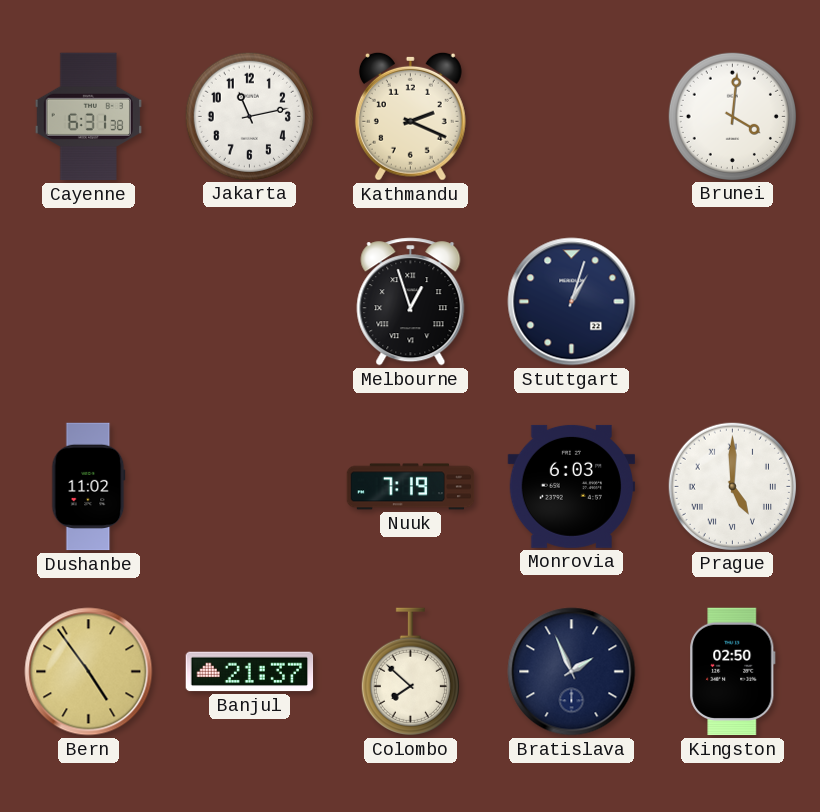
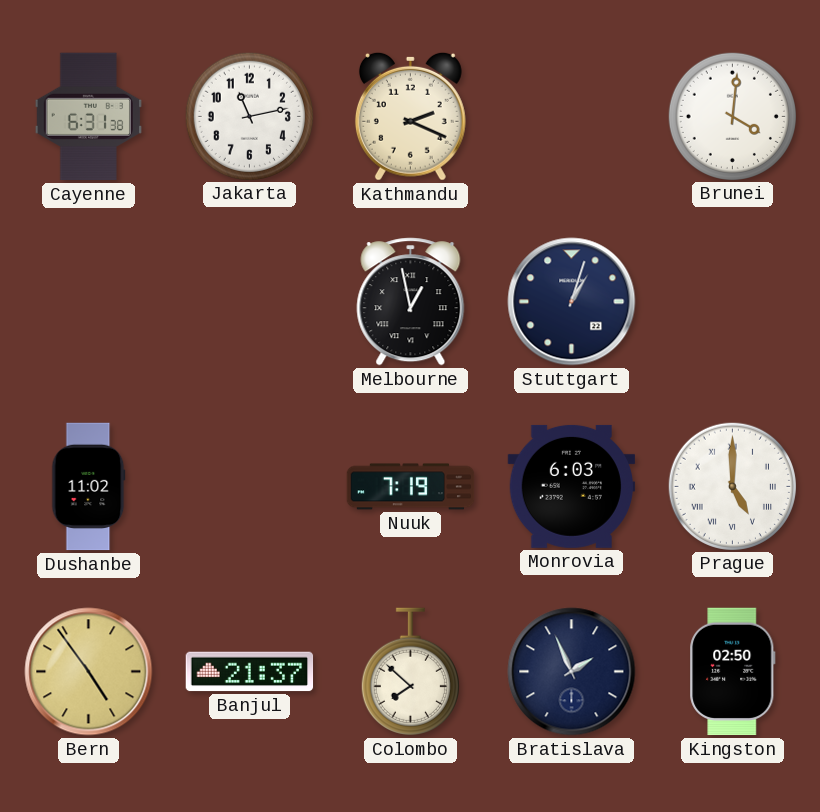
Melbourne: 12:57 -> 12:58
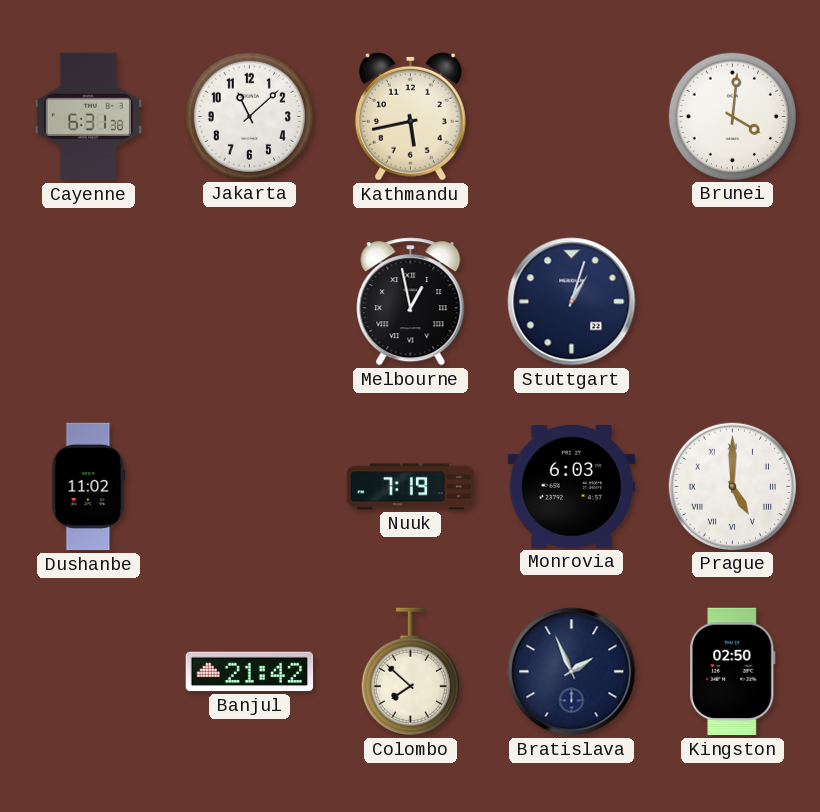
Jakarta: 11:13 -> 11:08
Kathmandu: 2:19 -> 5:43
Bern: 4:54 -> none
Banjul: 21:37 -> 21:42
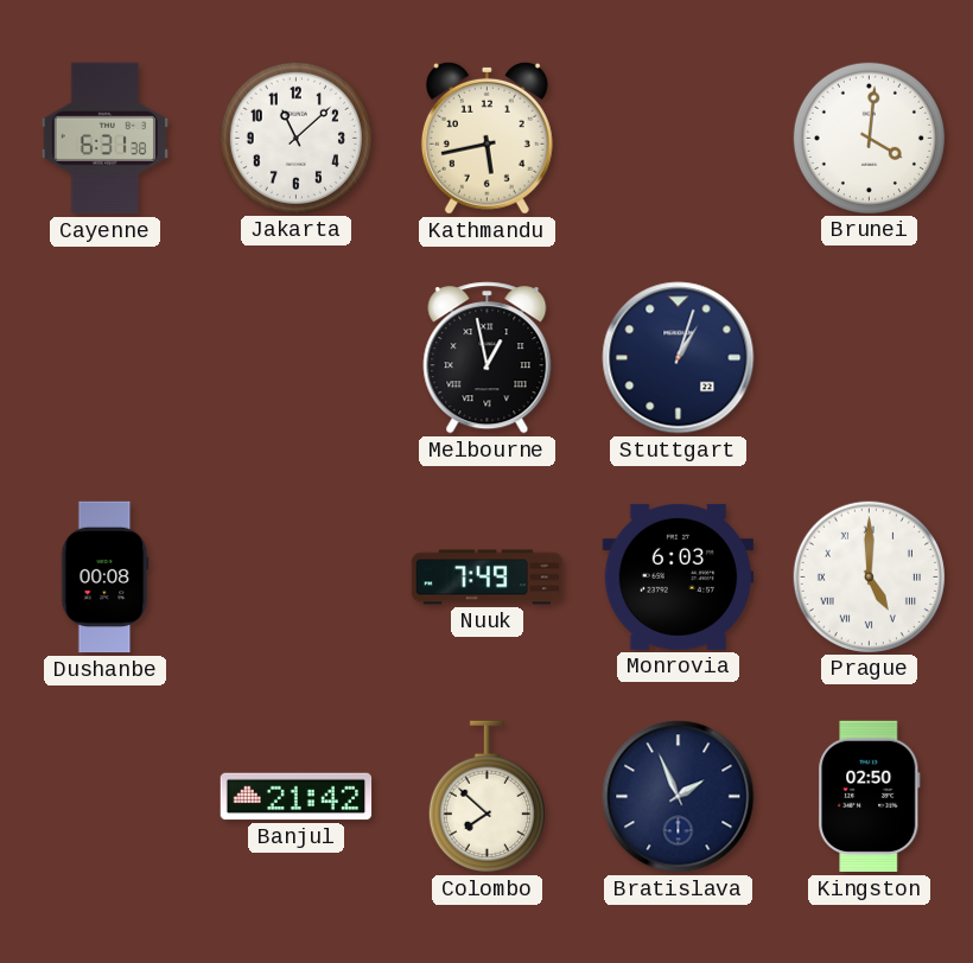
Dushanbe: 11:02 -> 00:08
Nuuk: 7:19 -> 7:49
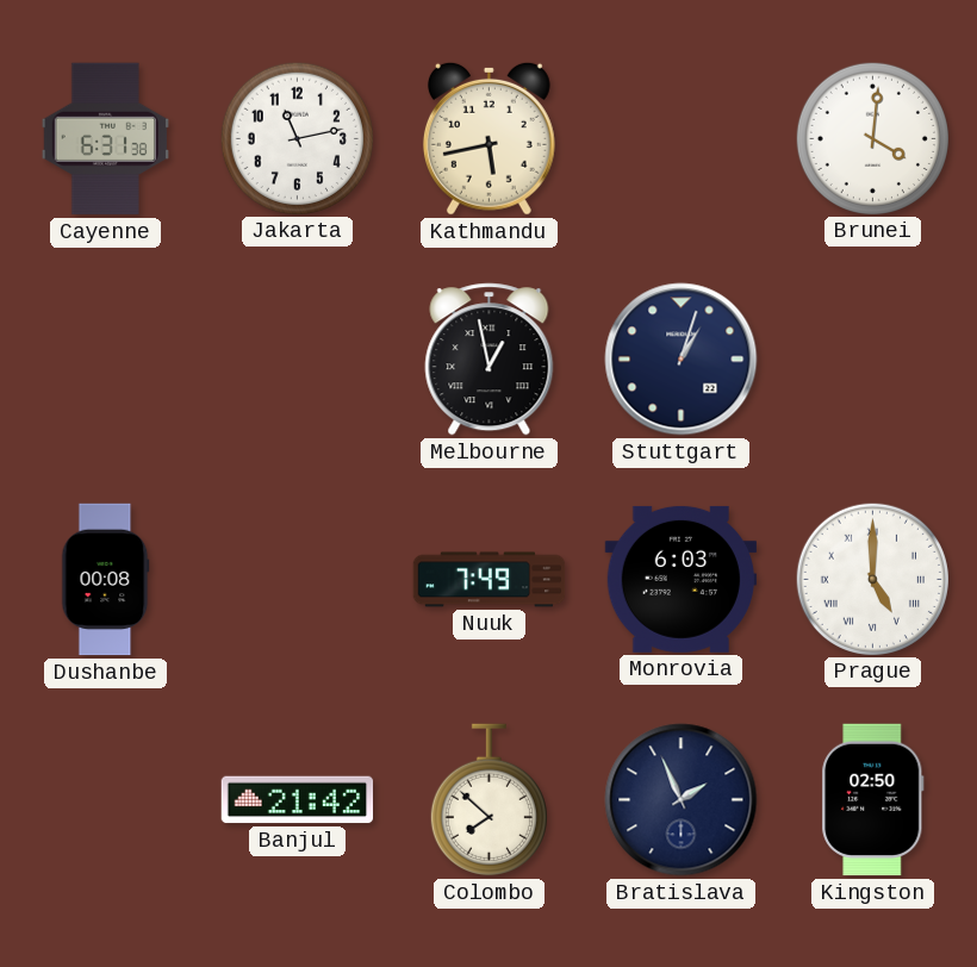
Jakarta: 11:08 -> 11:13
